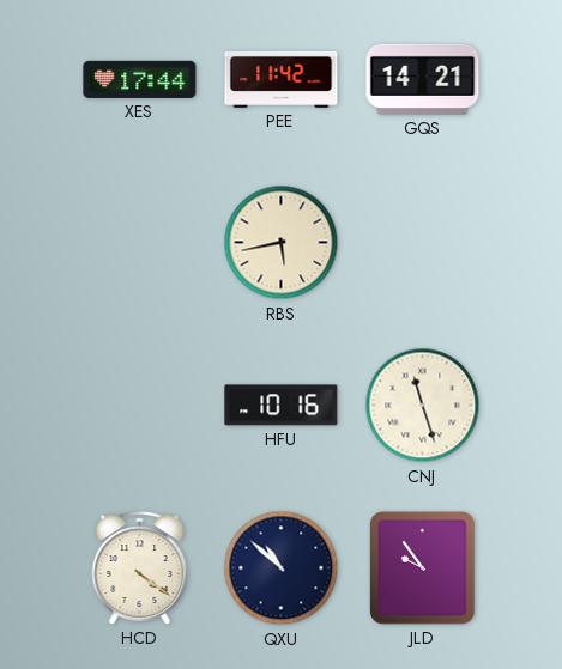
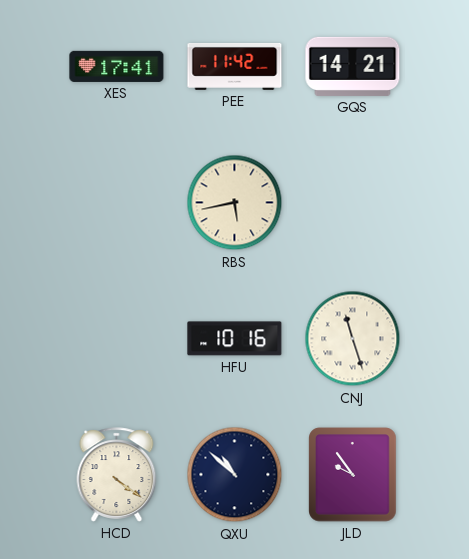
XES: 17:44 -> 17:41
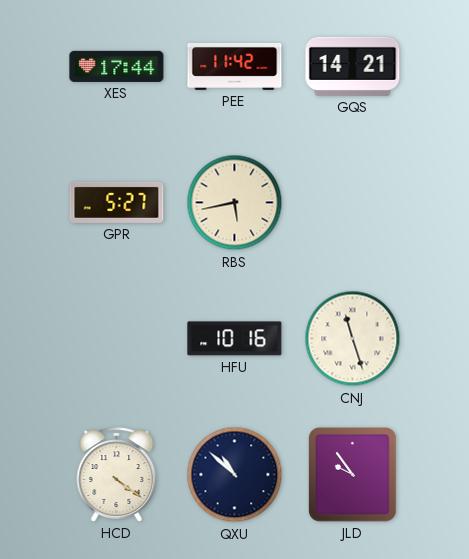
XES: 17:41 -> 17:44
GPR: none -> 5:27
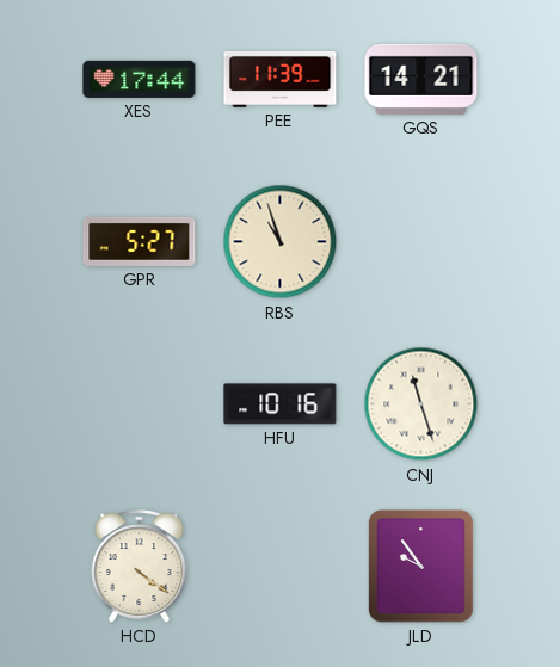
PEE: 11:42 -> 11:39
RBS: 5:43 -> 10:57
QXU: 10:52 -> none
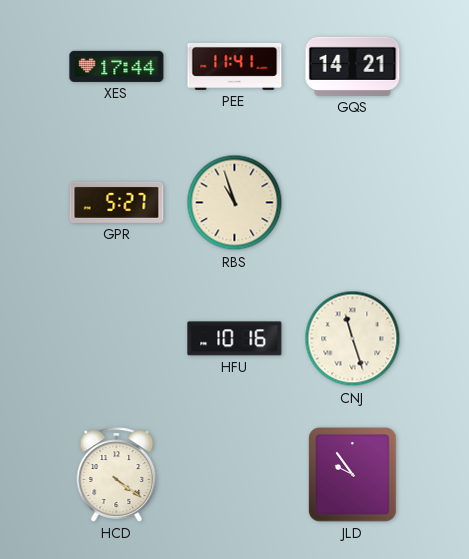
PEE: 11:39 -> 11:41
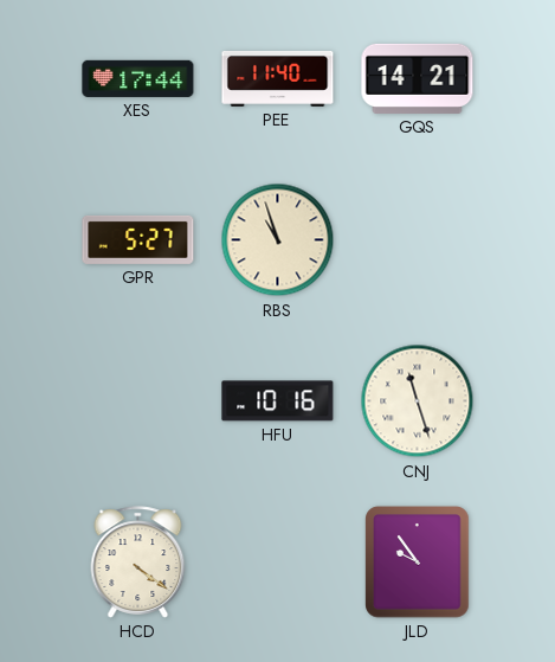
PEE: 11:41 -> 11:40
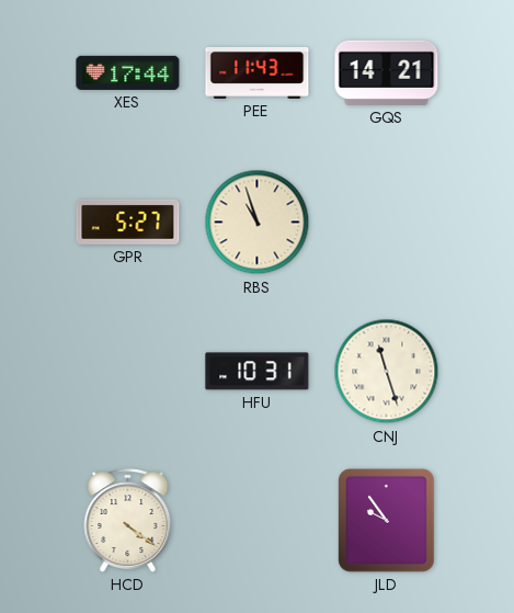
PEE: 11:40 -> 11:43
HFU: 10:16 -> 10:31
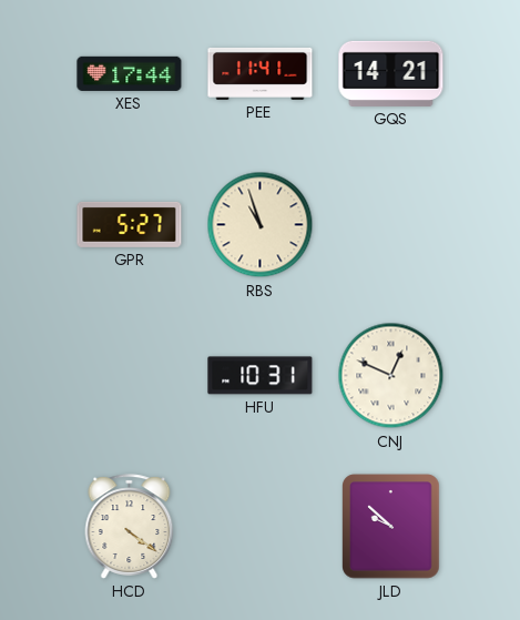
PEE: 11:43 -> 11:41
CNJ: 11:27 -> 12:49
JLD: 9:54 -> 9:52
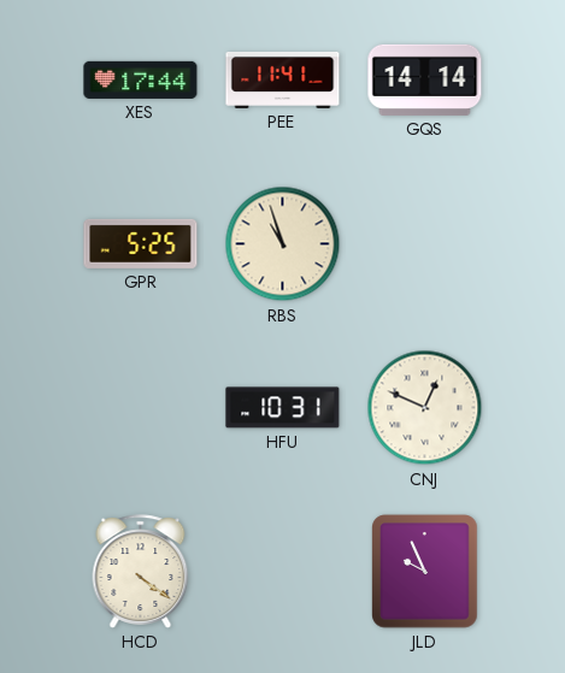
GQS: 14:21 -> 14:14
GPR: 5:27 -> 5:25
JLD: 9:52 -> 9:56
